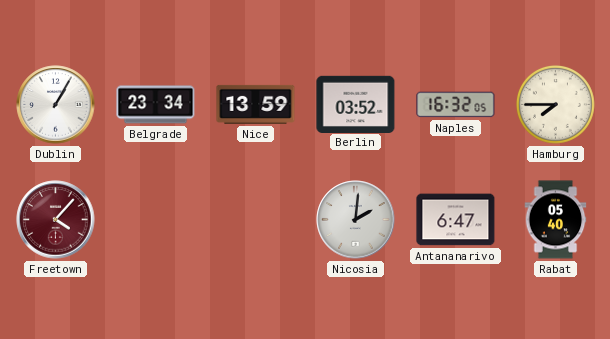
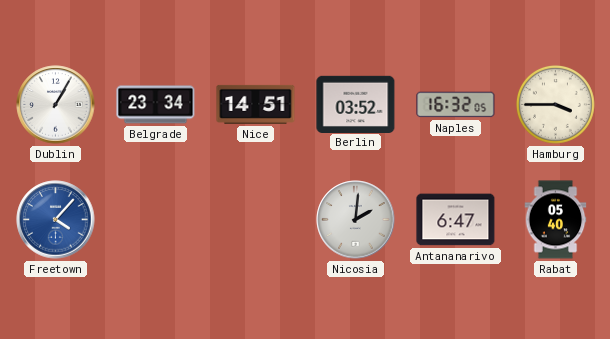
Nice: 13:59 -> 14:51
Hamburg: 7:45 -> 3:45
Freetown dial: burgundy -> blue
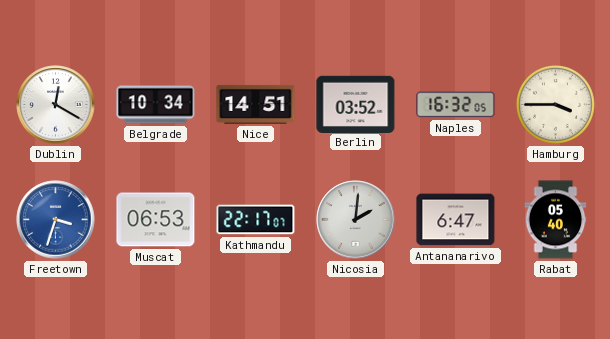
Dublin: 1:05 -> 12:20
Belgrade: 23:34 -> 10:34
Freetown: 4:07 -> 3:33
Muscat: none -> 06:53
Kathmandu: none -> 22:17
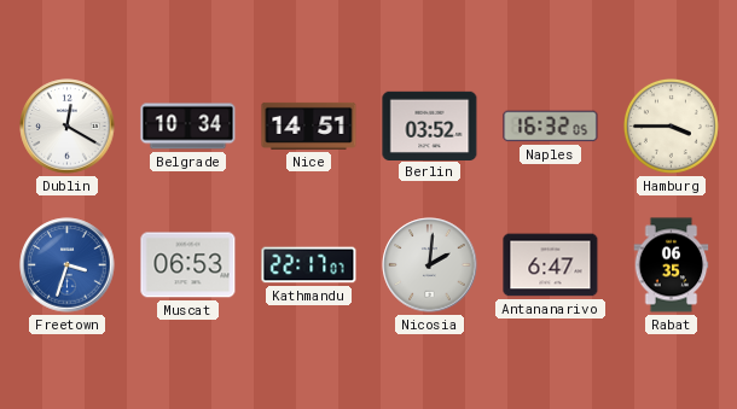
Rabat: 05:40 -> 06:35
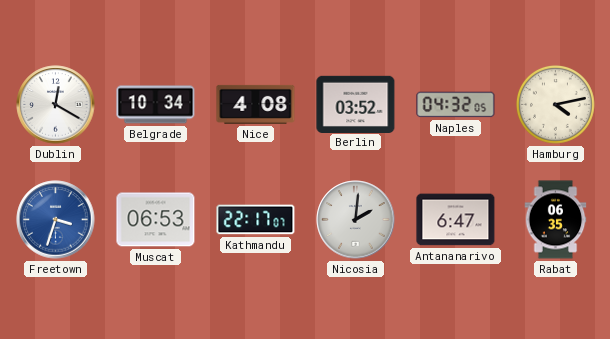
Nice: 14:51 -> 4:08
Naples: 16:32 -> 04:32
Hamburg: 3:45 -> 4:13
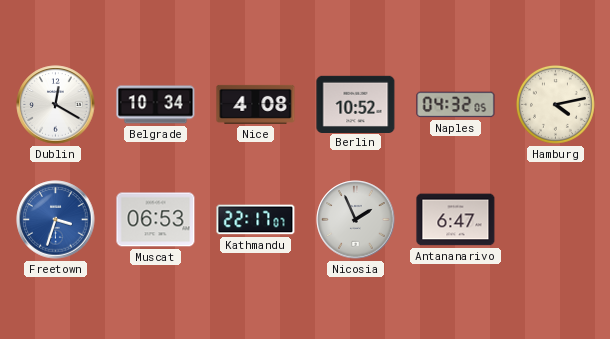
Berlin: 03:52 -> 10:52
Nicosia: 2:01 -> 1:56
Rabat: 06:35 -> none
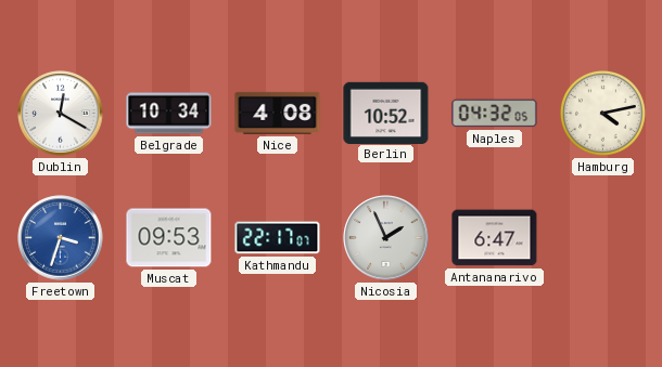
Muscat: 06:53 -> 09:53
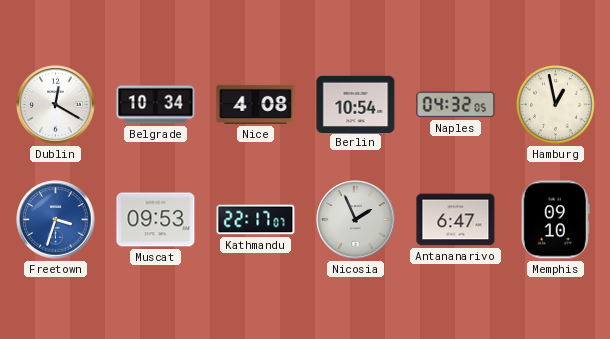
Berlin: 10:52 -> 10:54
Hamburg: 4:13 -> 12:58
Memphis: none -> 09:10
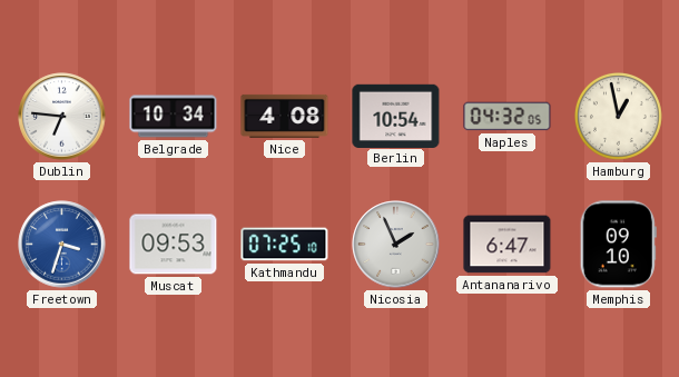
Dublin: 12:20 -> 6:46
Kathmandu: 22:17 -> 07:25
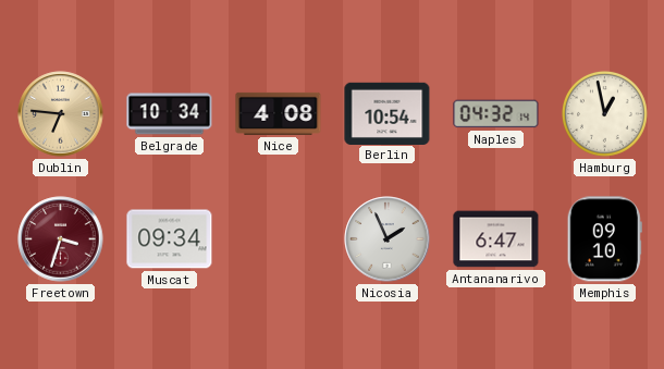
Dublin dial: white -> champagne
Naples: 04:32:05 -> 04:32:14
Freetown dial: blue -> burgundy
Muscat: 09:53 -> 09:34
Kathmandu: 07:25 -> none
